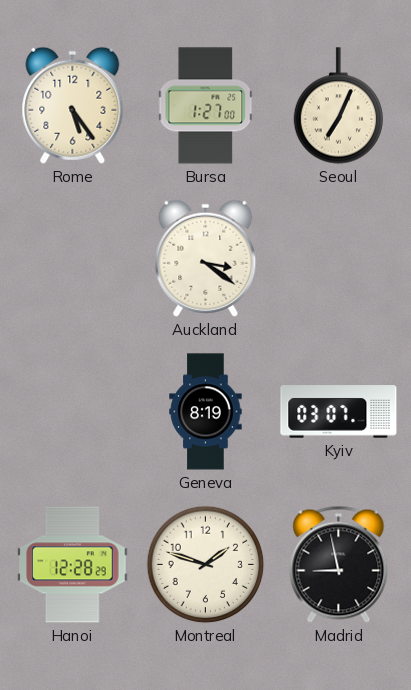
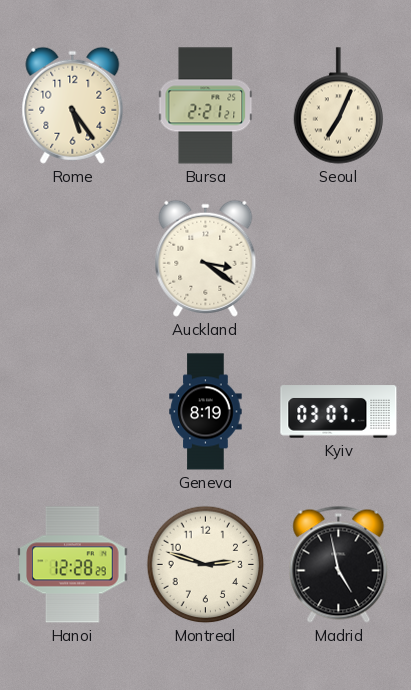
Bursa: 1:27 -> 2:21
Montreal: 1:48 -> 2:48
Madrid: 8:58 -> 4:58
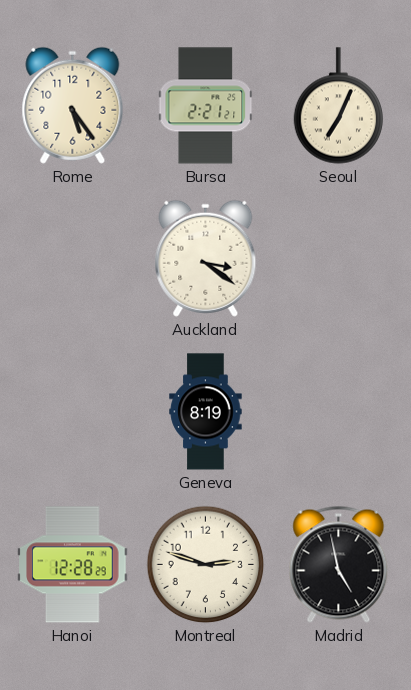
Kyiv: 03:07 -> none
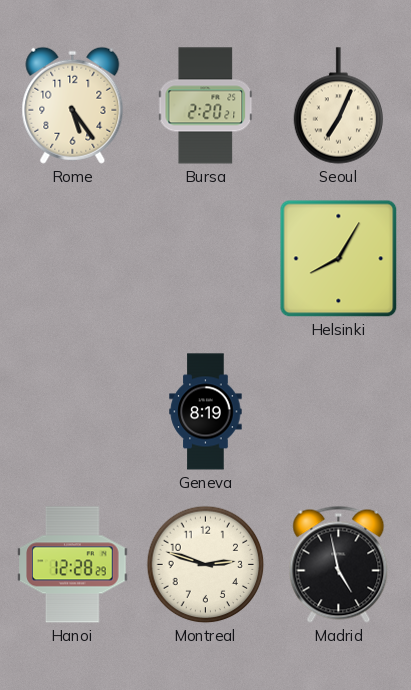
Bursa: 2:21 -> 2:20
Auckland: 3:21 -> none
Helsinki: none -> 8:05
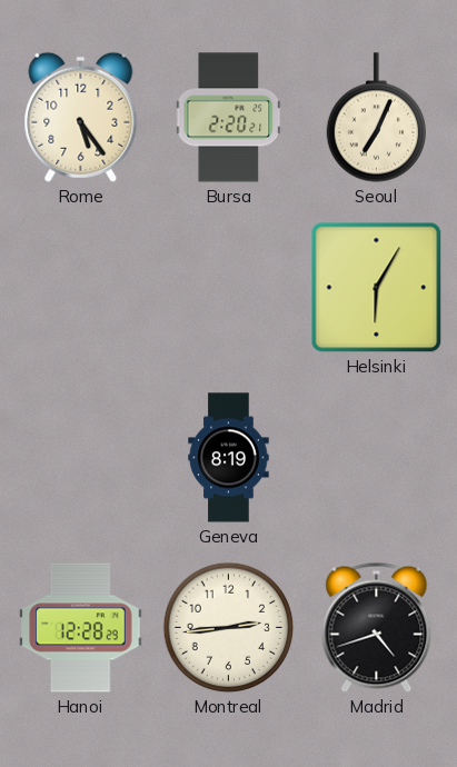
Helsinki: 8:05 -> 6:05
Montreal: 2:48 -> 2:44
Madrid: 4:58 -> 4:42
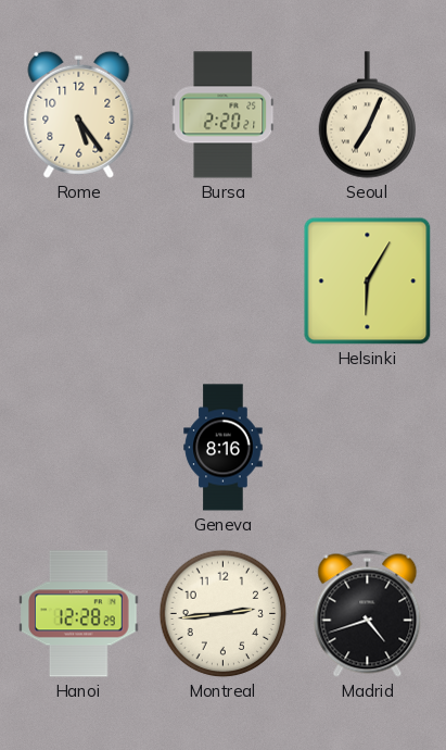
Geneva: 8:19 -> 8:16
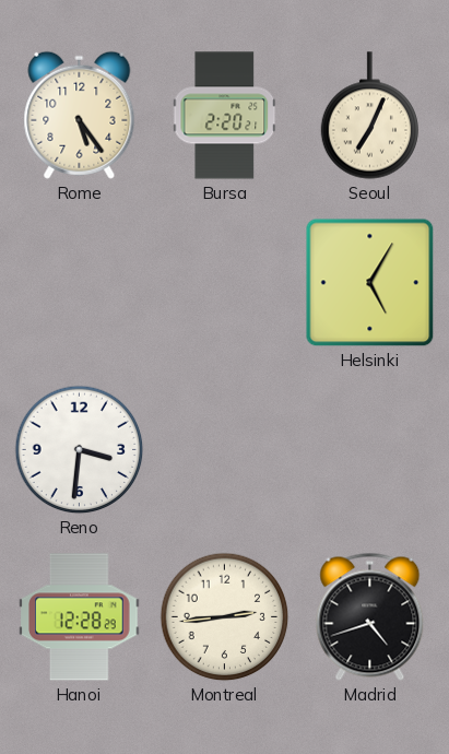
Helsinki: 6:05 -> 5:05
Reno: none -> 3:31
Geneva: 8:16 -> none
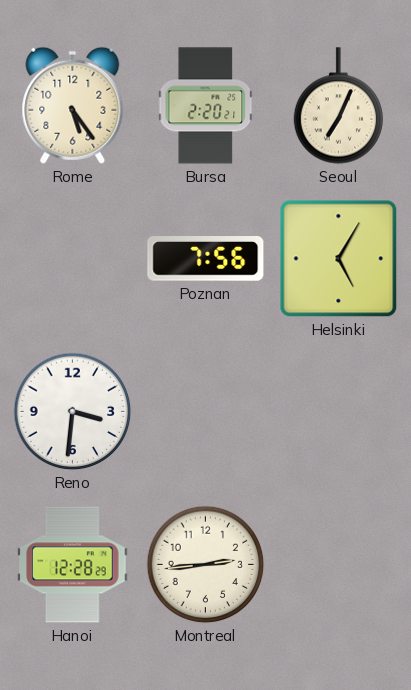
Poznan: none -> 7:56
Madrid: 4:42 -> none
